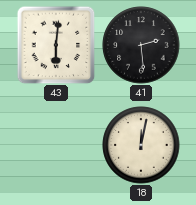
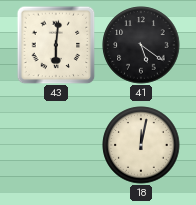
41: 2:29 -> 5:21
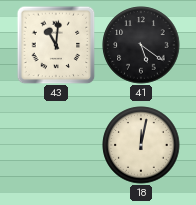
43: 6:01 -> 11:01
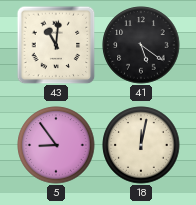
5: none -> 8:54
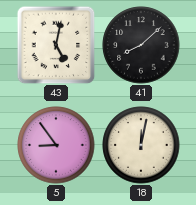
43: 11:01 -> 5:02
41: 5:21 -> 8:08
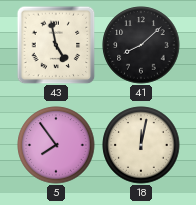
43: 5:02 -> 4:58
5: 8:54 -> 7:54
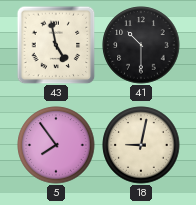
41: 8:08 -> 10:30
18: 12:02 -> 9:02
